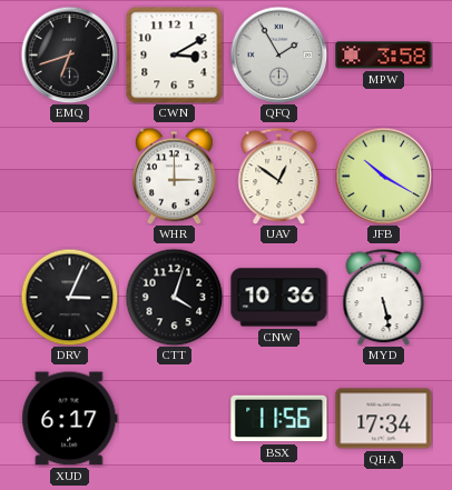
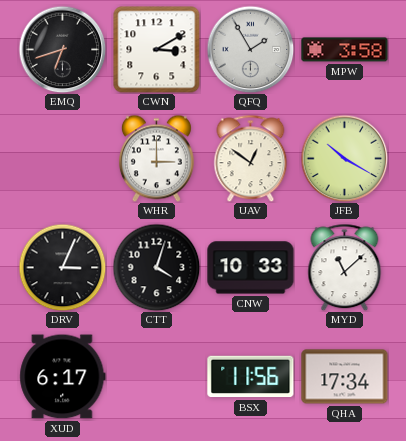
CNW: 10:36 -> 10:33
MYD: 5:28 -> 11:08
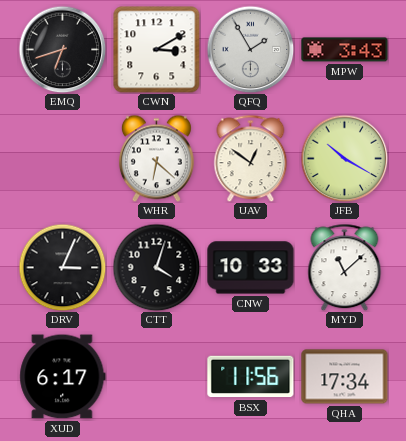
MPW: 3:58 -> 3:43
WHR: 3:00 -> 6:22
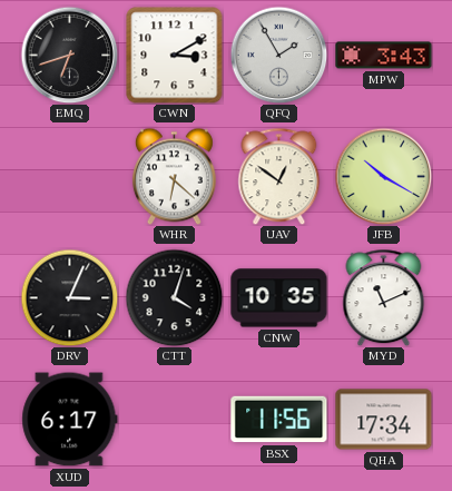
CNW: 10:33 -> 10:35
MYD: 11:08 -> 11:11
